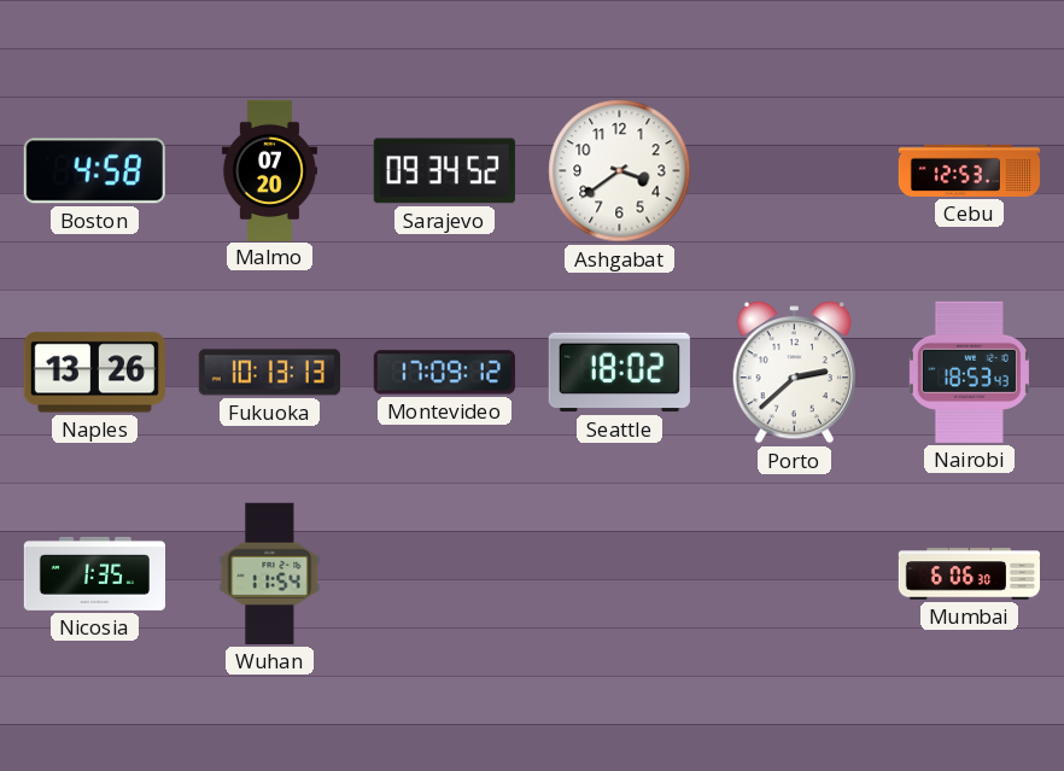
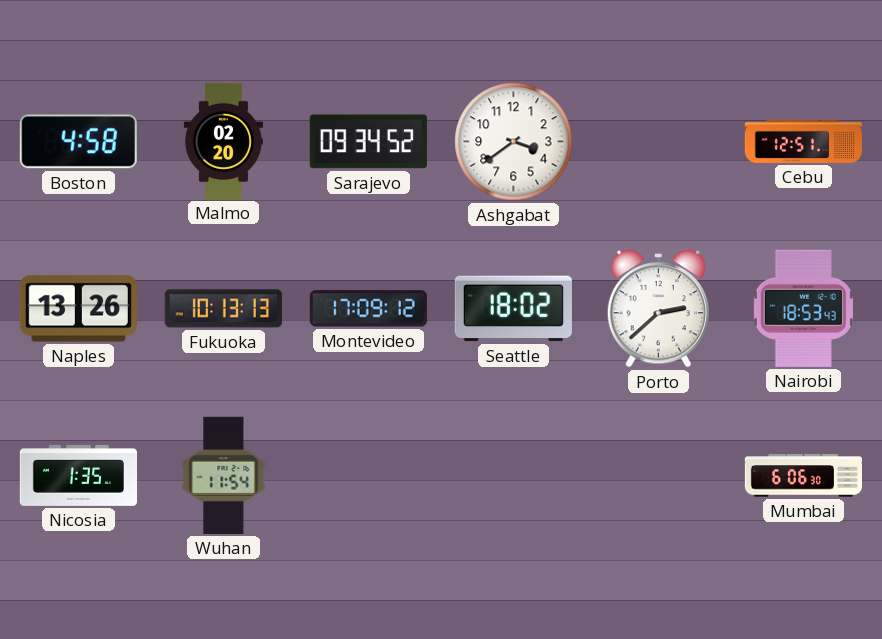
Malmo: 07:20 -> 02:20
Cebu: 12:53 -> 12:51
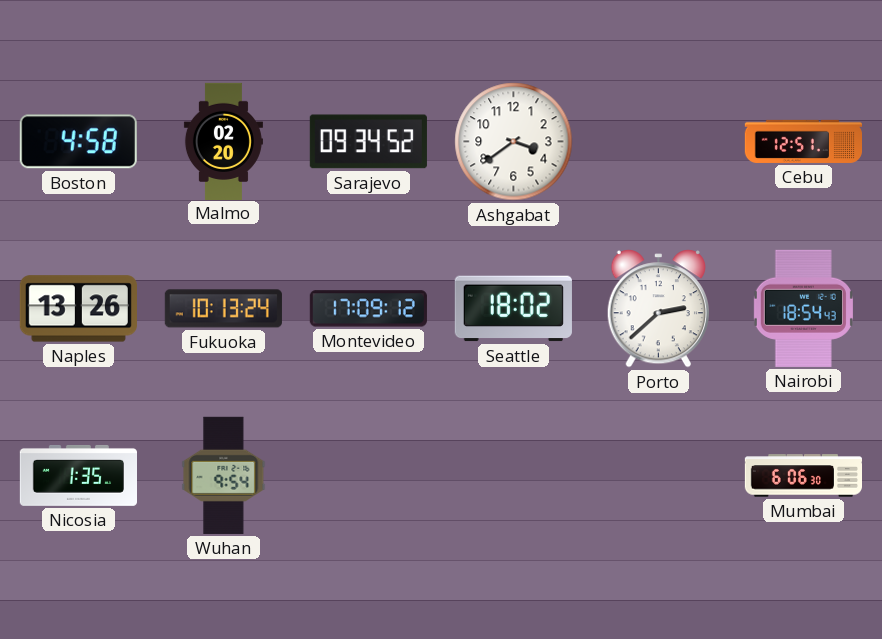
Fukuoka: 10:13:13 -> 10:13:24
Nairobi: 18:53 -> 18:54
Wuhan: 11:54 -> 9:54
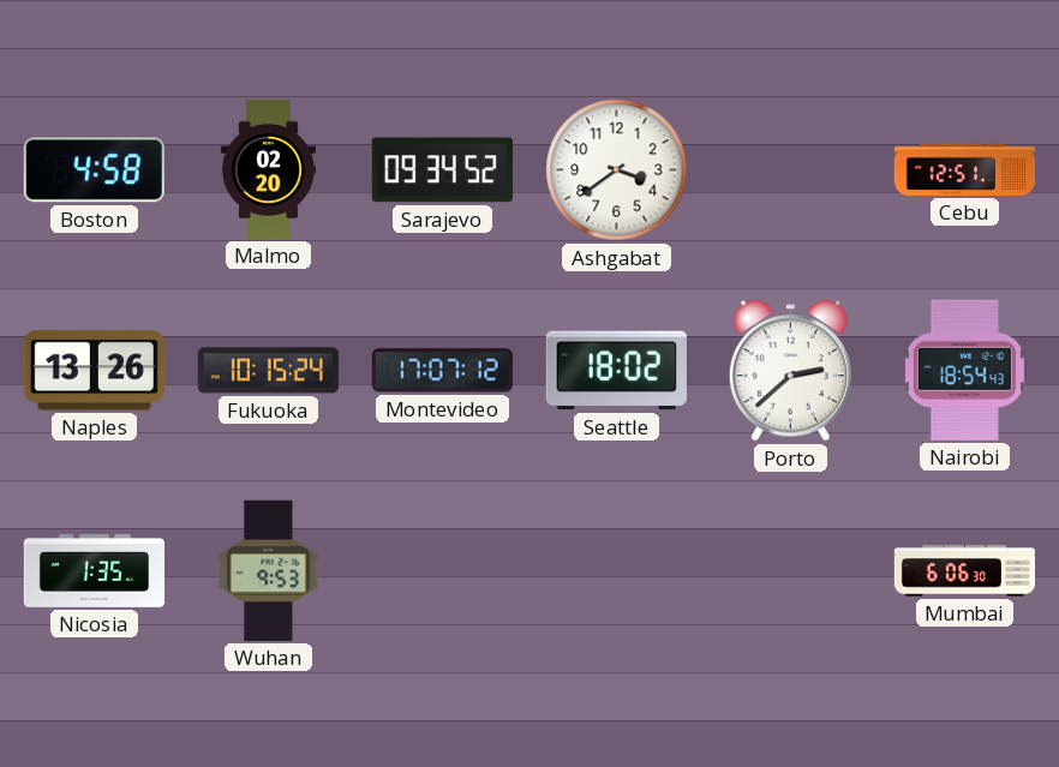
Fukuoka: 10:13 -> 10:15
Montevideo: 17:09 -> 17:07
Wuhan: 9:54 -> 9:53
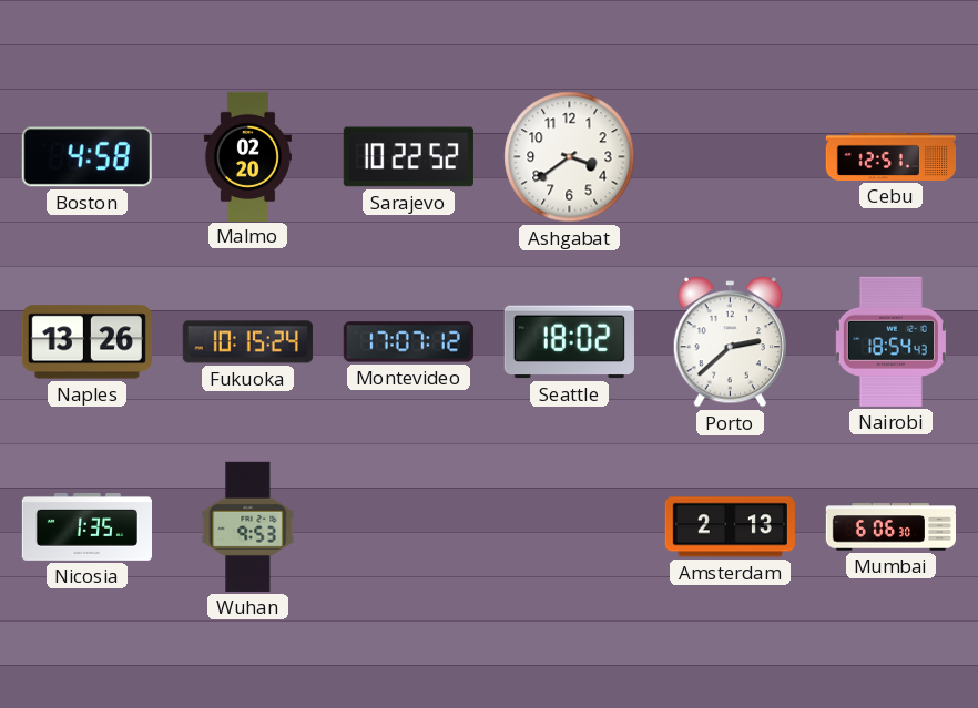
Sarajevo: 09:34 -> 10:22
Amsterdam: none -> 2:13
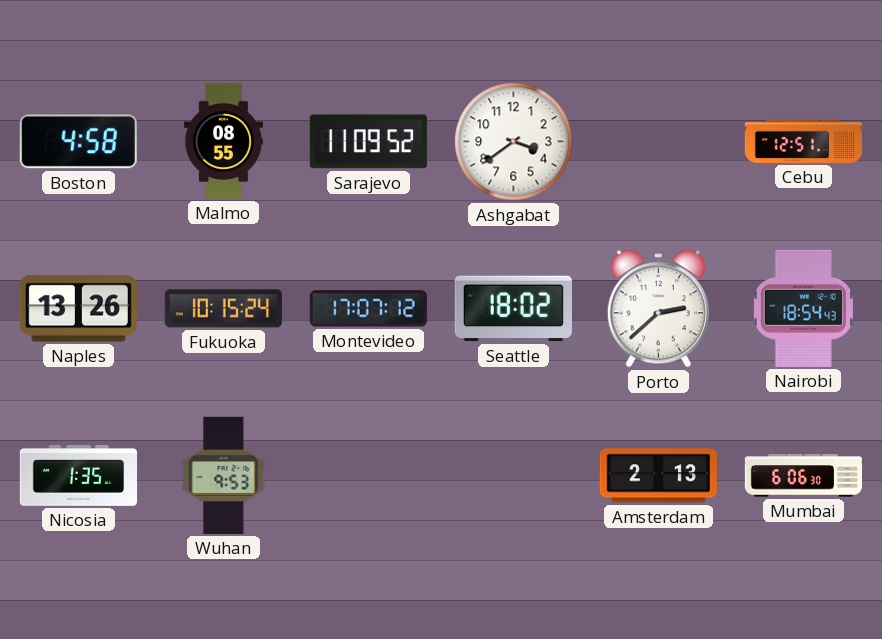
Malmo: 02:20 -> 08:55
Sarajevo: 10:22 -> 11:09
